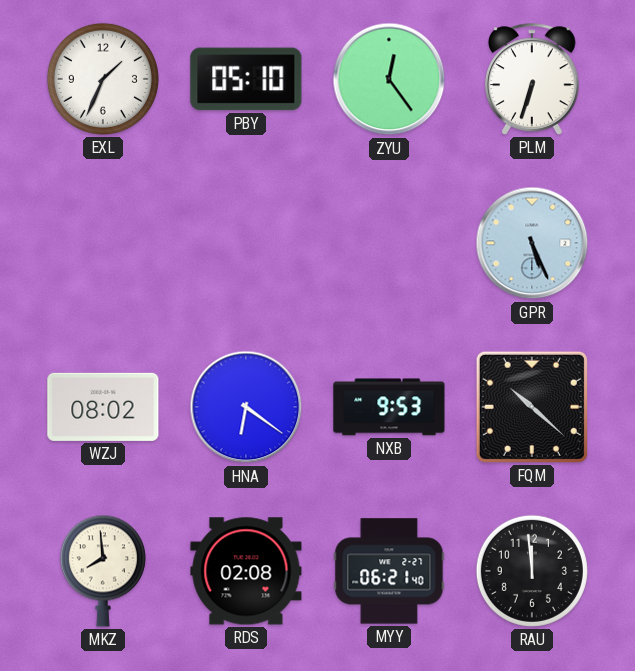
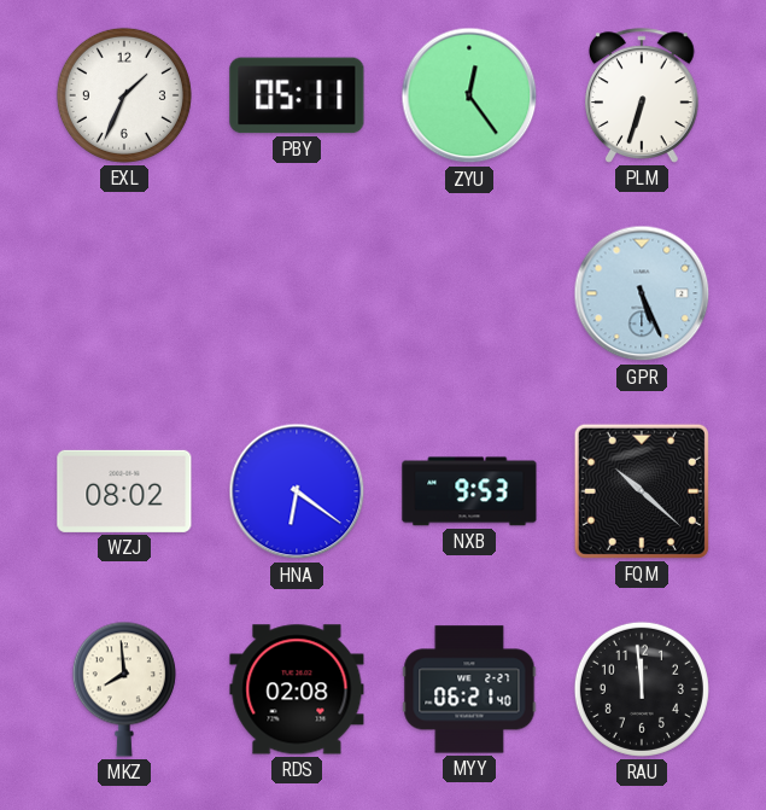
PBY: 05:10 -> 05:11
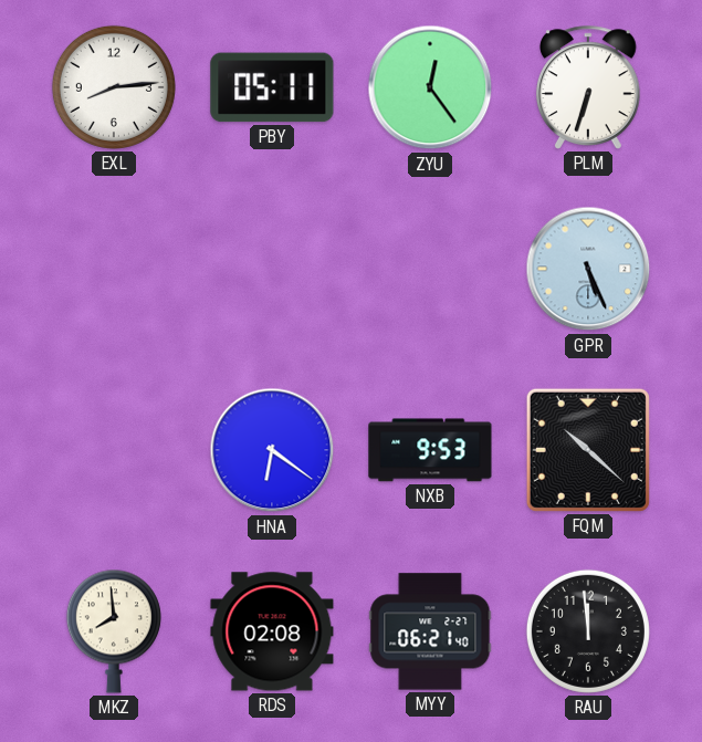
EXL: 1:34 -> 8:14
WZJ: 08:02 -> none
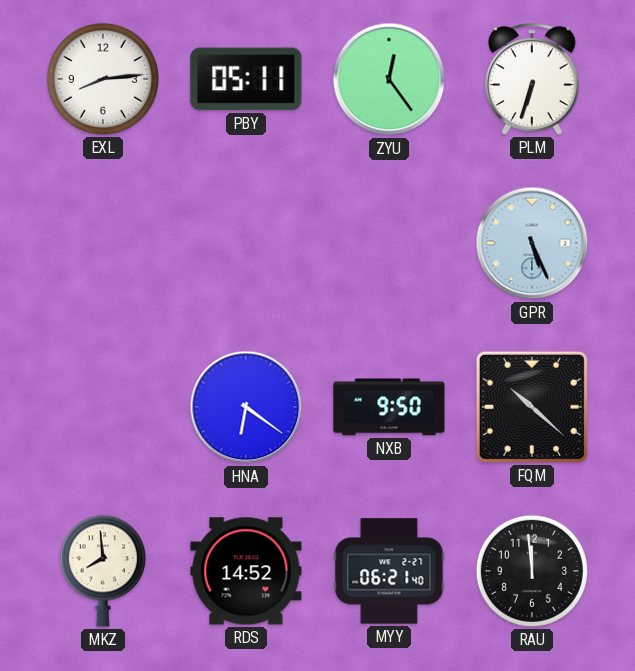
NXB: 9:53 -> 9:50
RDS: 02:08 -> 14:52
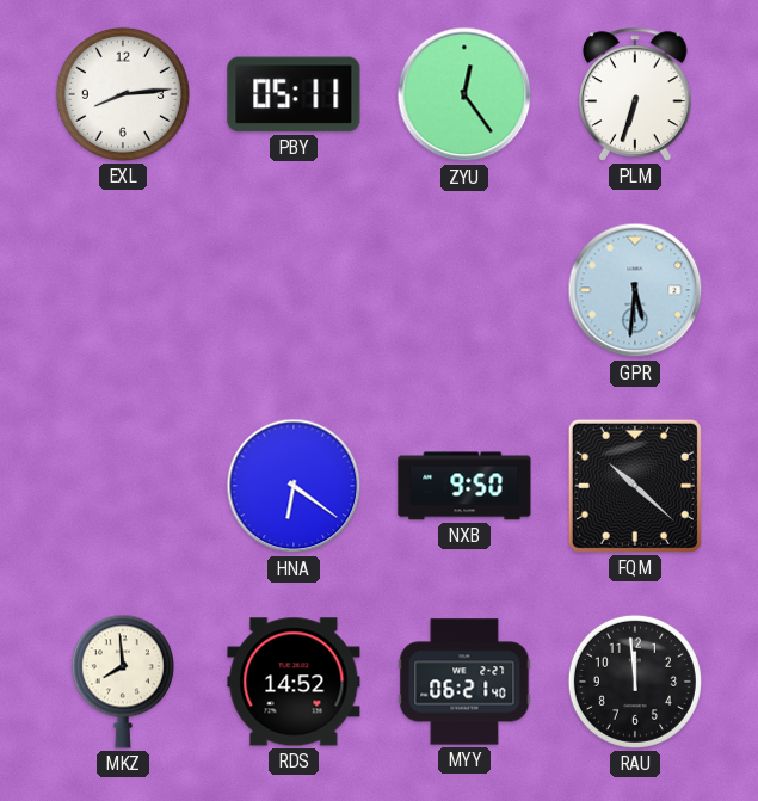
GPR: 5:26 -> 5:31
